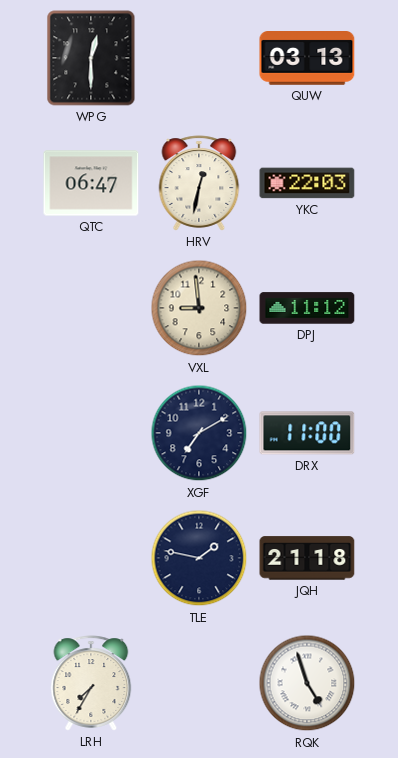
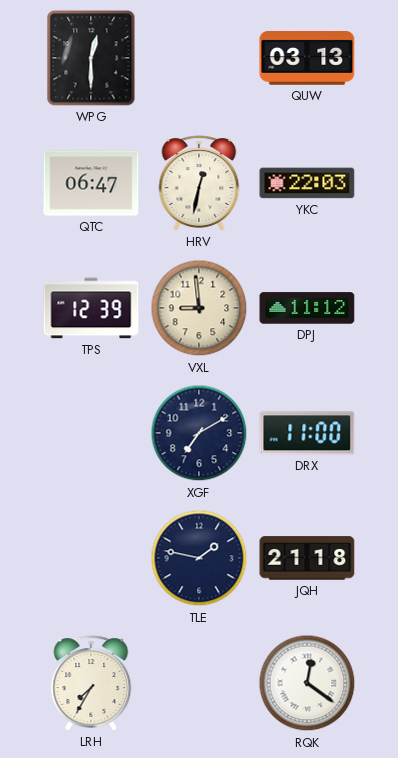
TPS: none -> 12:39
RQK: 4:57 -> 12:21
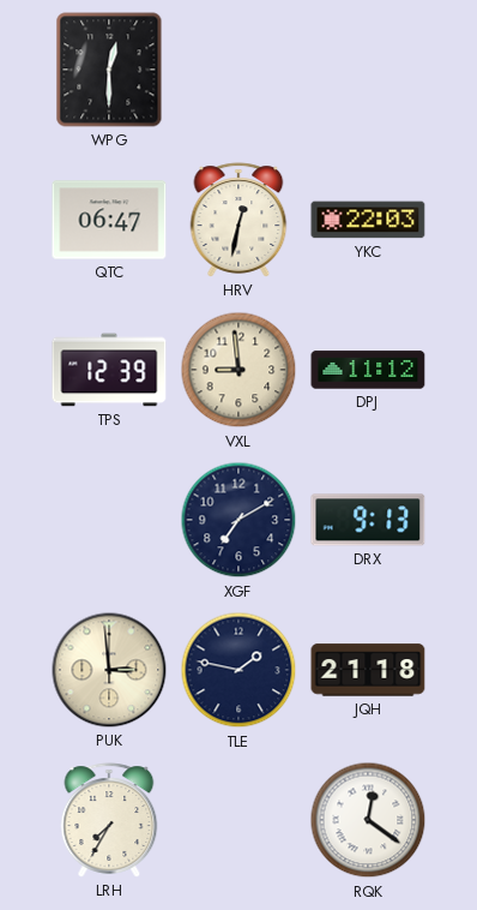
QUW: 03:13 -> none
DRX: 11:00 -> 9:13
PUK: none -> 2:59
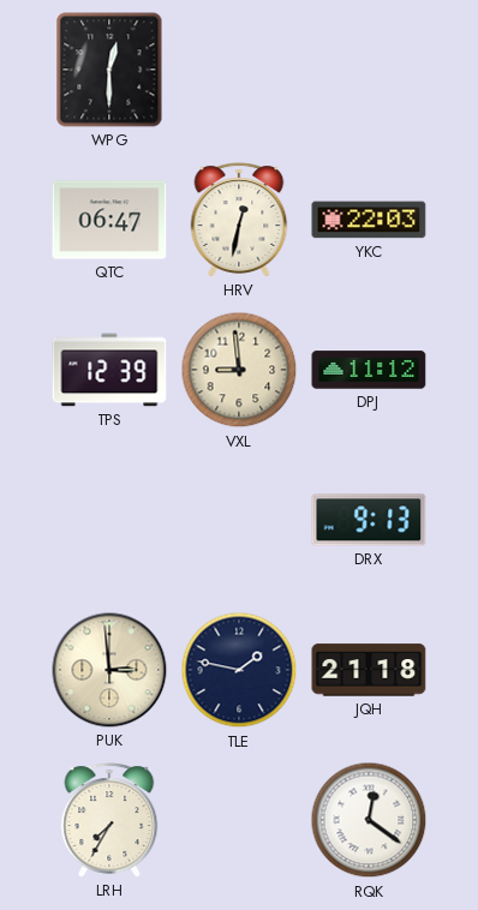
XGF: 7:10 -> none
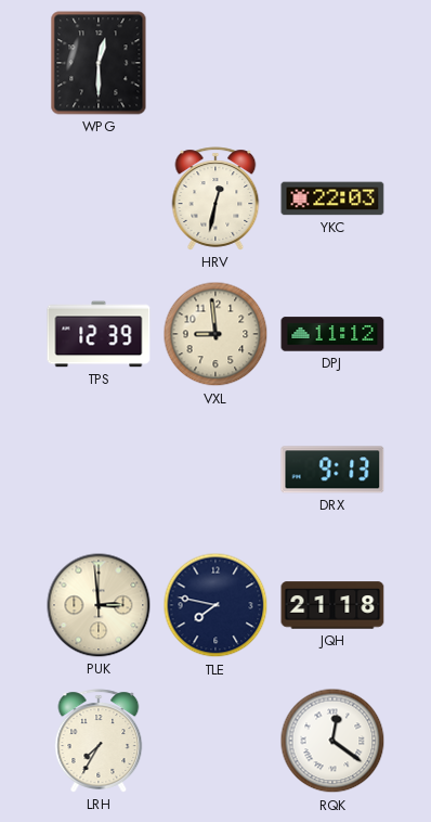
QTC: 06:47 -> none
TLE: 1:47 -> 7:47
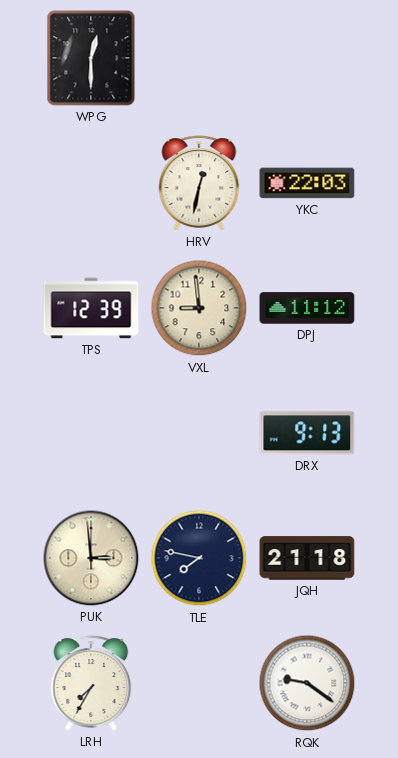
RQK: 12:21 -> 9:21
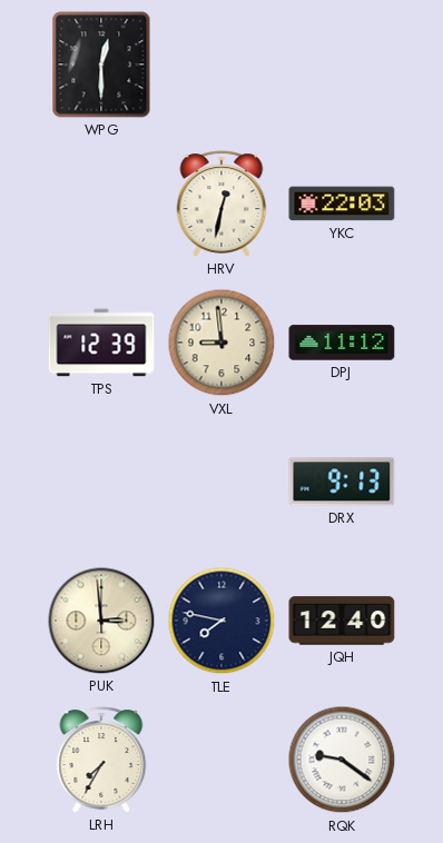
JQH: 21:18 -> 12:40
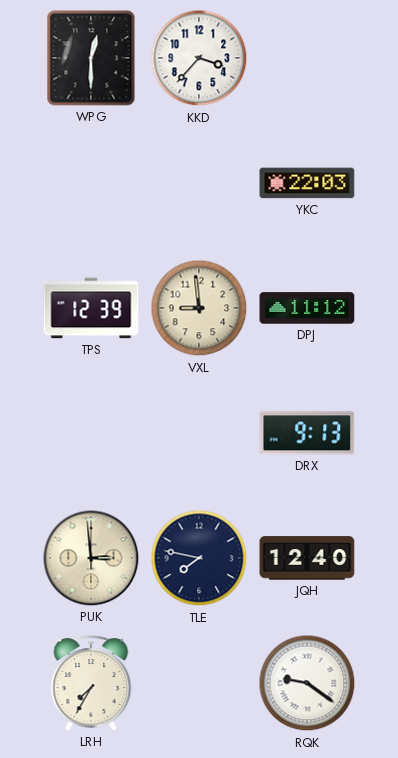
KKD: none -> 3:37
HRV: 12:32 -> none
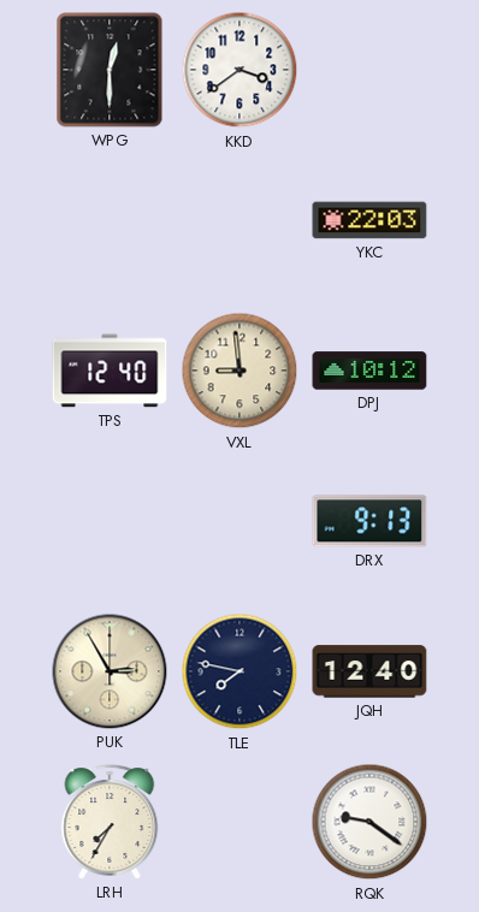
KKD: 3:37 -> 3:39
TPS: 12:39 -> 12:40
DPJ: 11:12 -> 10:12
PUK: 2:59 -> 2:55
